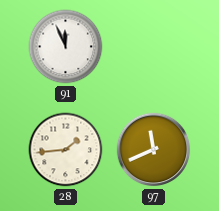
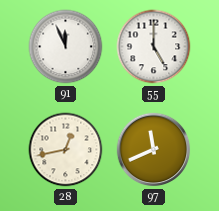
55: none -> 5:00
28: 1:44 -> 12:43
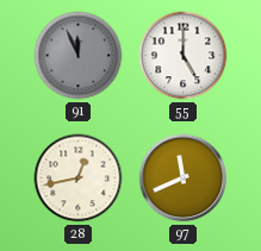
91 dial: white -> grey
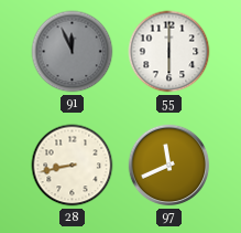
55: 5:00 -> 6:00
28: 12:43 -> 8:43
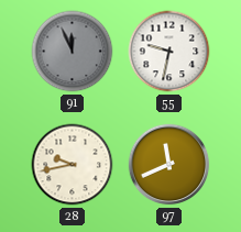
55: 6:00 -> 9:32
28: 8:43 -> 9:43
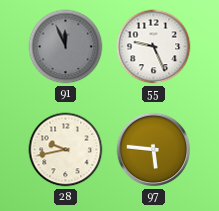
55: 9:32 -> 9:26
97: 11:41 -> 5:46
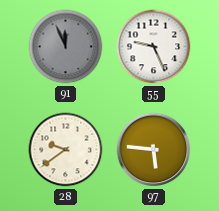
28: 9:43 -> 9:39
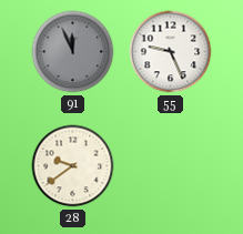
97: 5:46 -> none
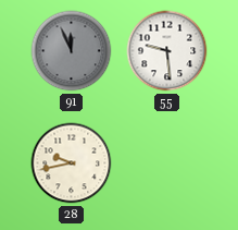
55: 9:26 -> 9:29
28: 9:39 -> 9:43
